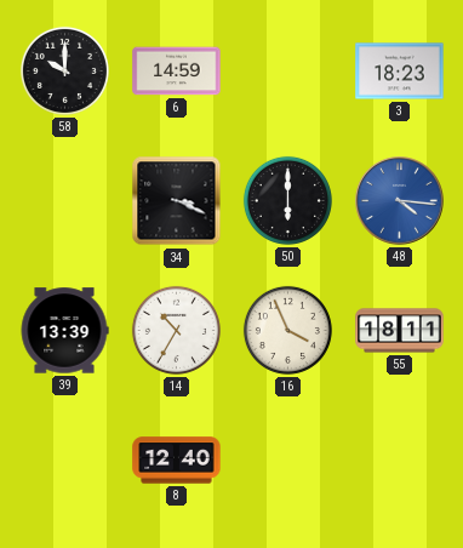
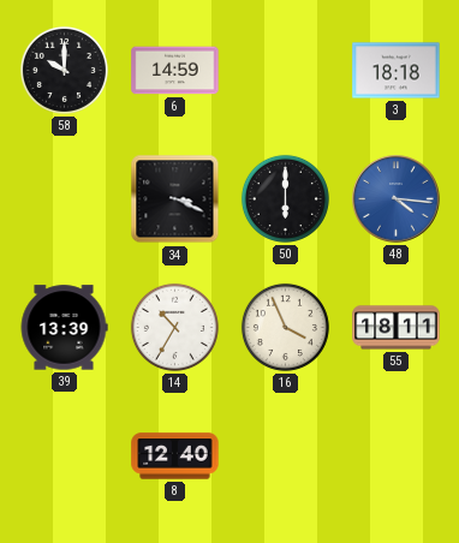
3: 18:23 -> 18:18
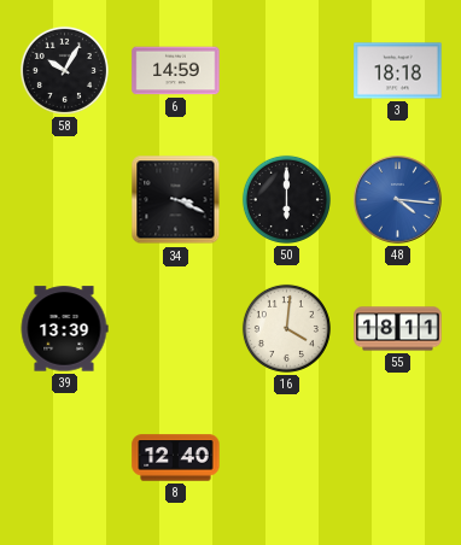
58: 10:00 -> 10:05
14: 10:35 -> none
16: 3:56 -> 4:01
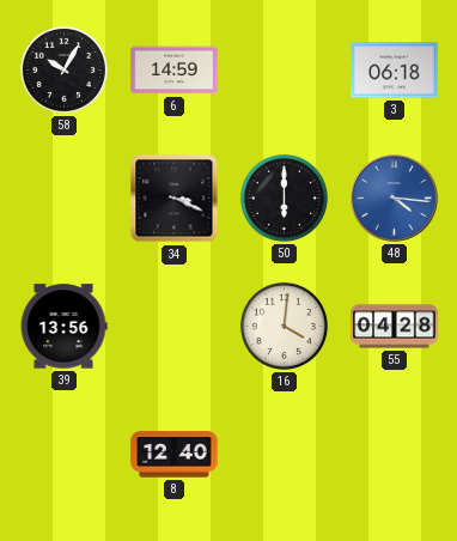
3: 18:18 -> 06:18
39: 13:39 -> 13:56
55: 18:11 -> 04:28
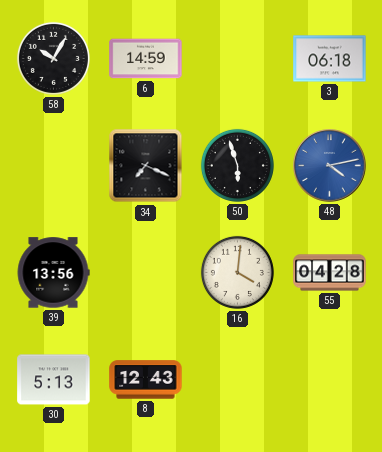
34: 3:19 -> 7:19
50: 6:00 -> 5:57
48: 4:16 -> 4:13
30: none -> 5:13
8: 12:40 -> 12:43
